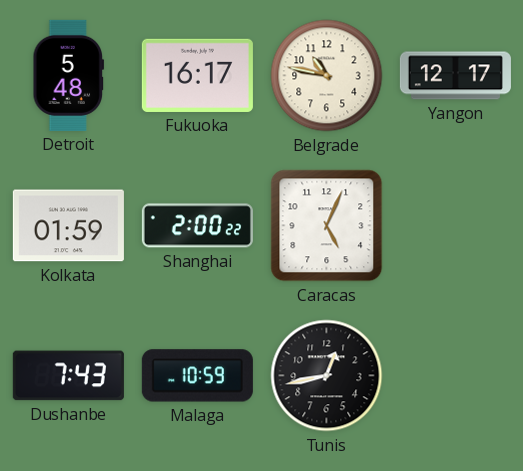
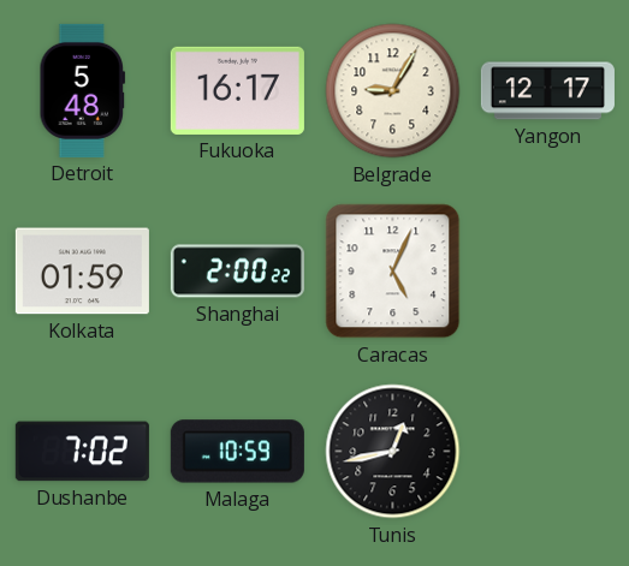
Belgrade: 10:47 -> 9:05
Dushanbe: 7:43 -> 7:02
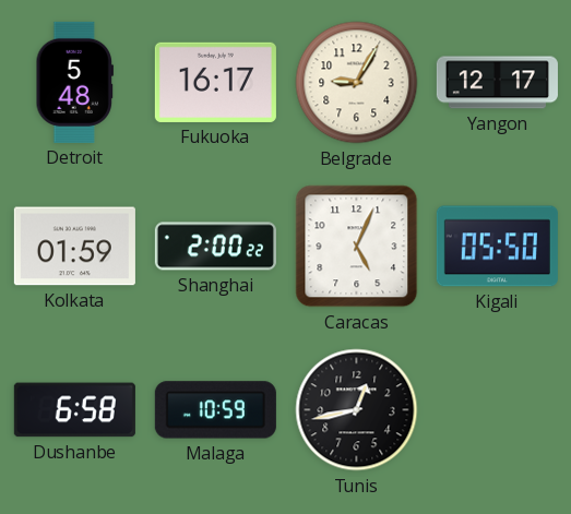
Kigali: none -> 05:50
Dushanbe: 7:02 -> 6:58
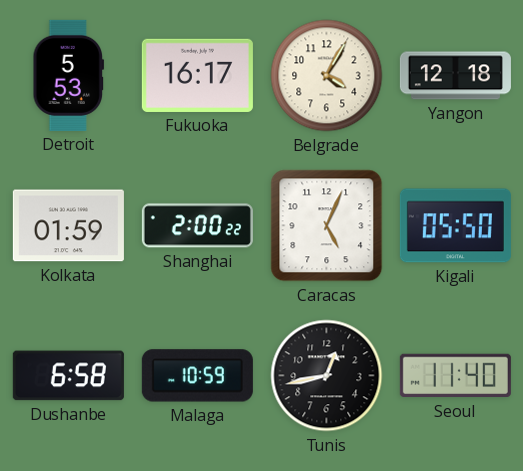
Detroit: 5:48 -> 5:53
Belgrade: 9:05 -> 4:05
Yangon: 12:17 -> 12:18
Seoul: none -> 11:40
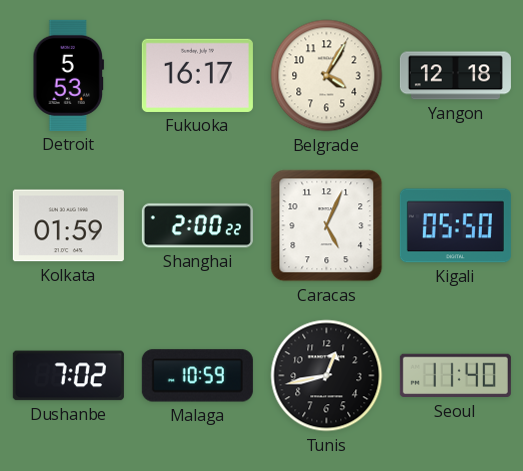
Dushanbe: 6:58 -> 7:02
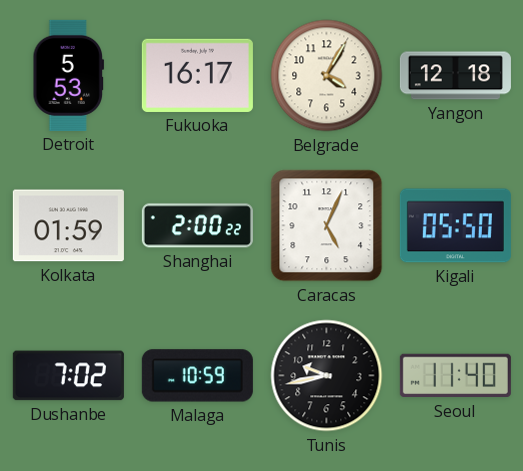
Tunis: 12:43 -> 9:43
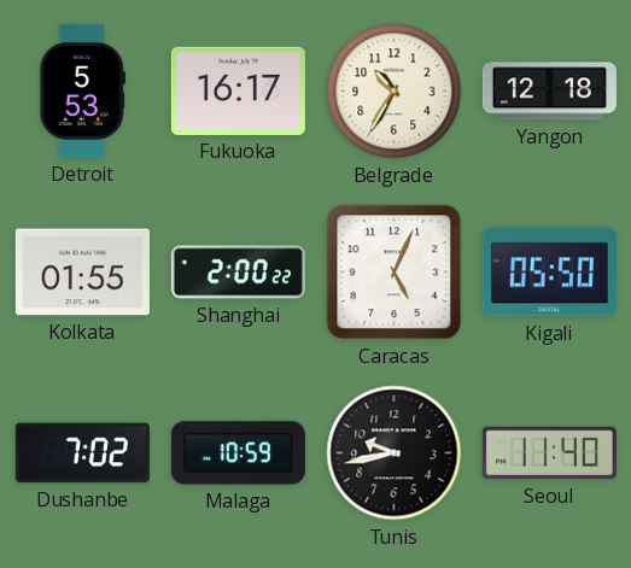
Belgrade: 4:05 -> 10:35
Kolkata: 01:59 -> 01:55
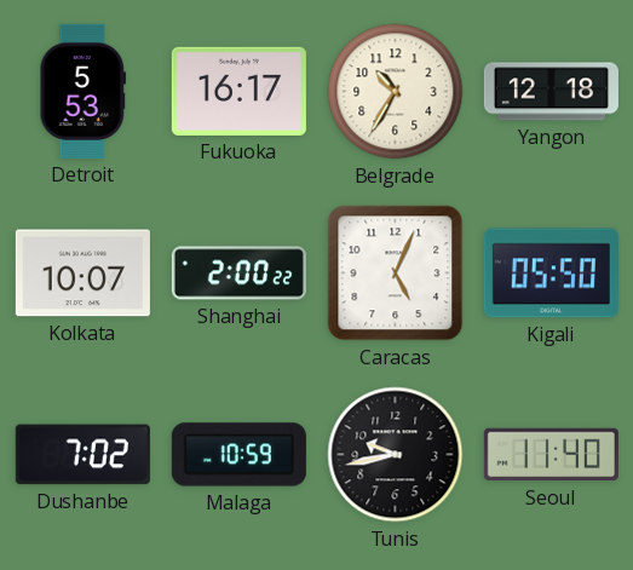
Kolkata: 01:55 -> 10:07
